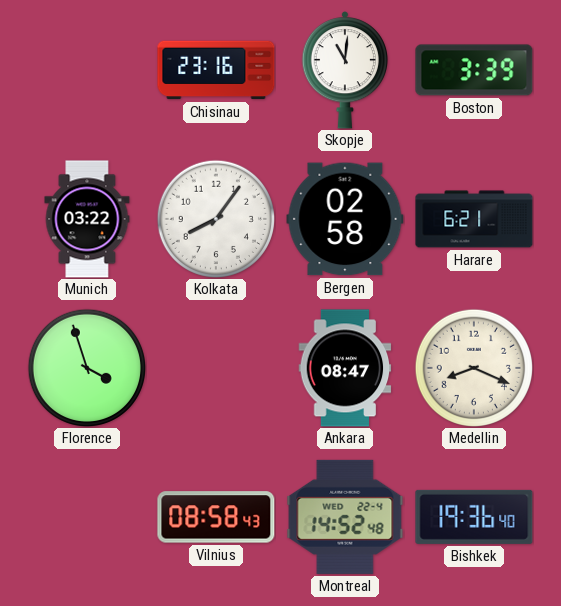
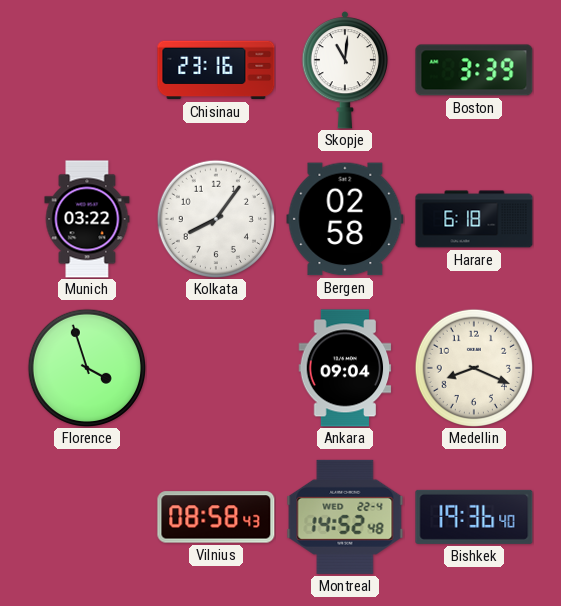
Harare: 6:21 -> 6:18
Ankara: 08:47 -> 09:04
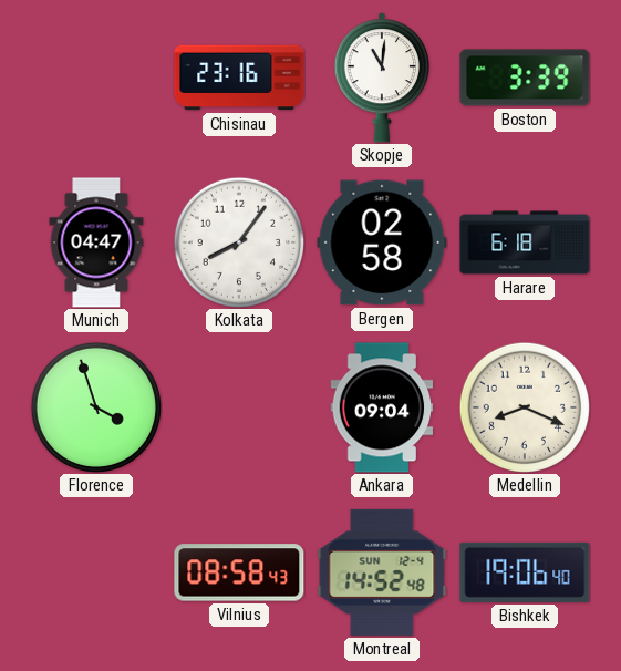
Munich: 03:22 -> 04:47
Montreal date: WED 22-4 -> SUN 12-4
Bishkek: 19:36 -> 19:06
